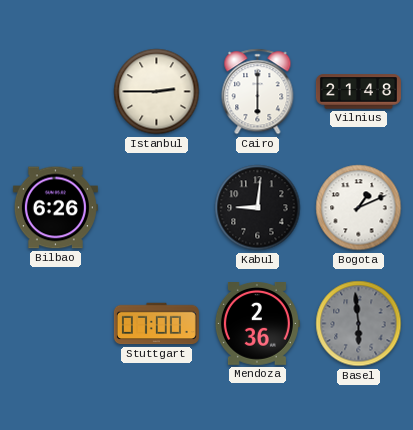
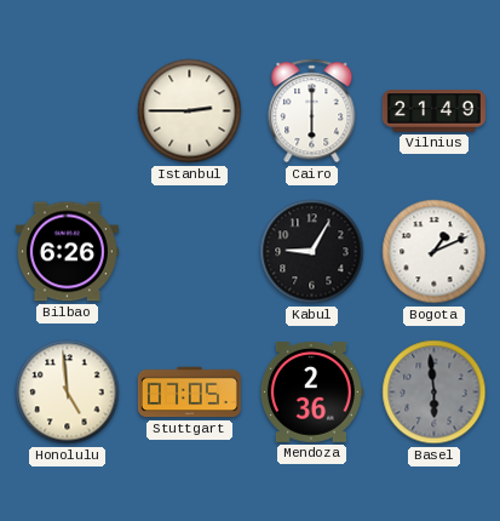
Vilnius: 21:48 -> 21:49
Kabul: 9:01 -> 9:05
Honolulu: none -> 4:59
Stuttgart: 07:00 -> 07:05
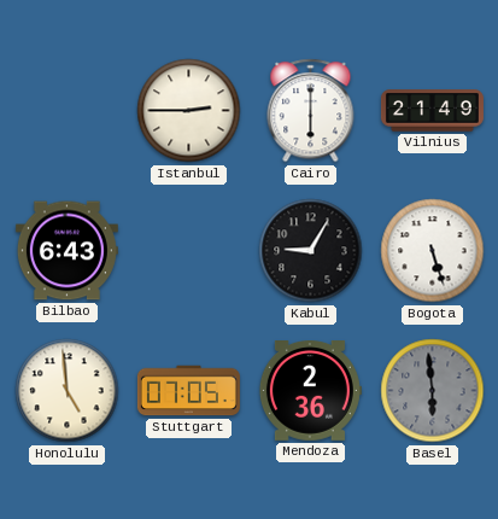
Bilbao: 6:26 -> 6:43
Bogota: 1:11 -> 5:27
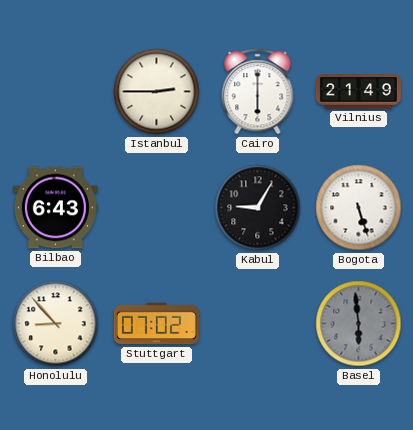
Honolulu: 4:59 -> 8:53
Stuttgart: 07:05 -> 07:02
Mendoza: 2:36 -> none
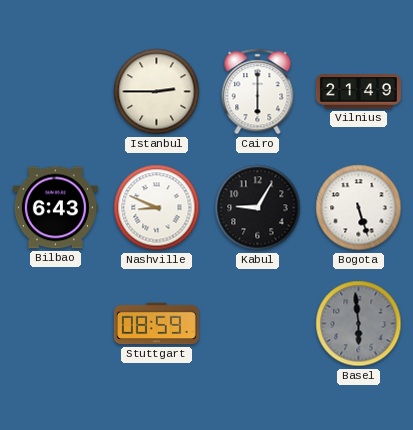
Nashville: none -> 8:49
Honolulu: 8:53 -> none
Stuttgart: 07:02 -> 08:59
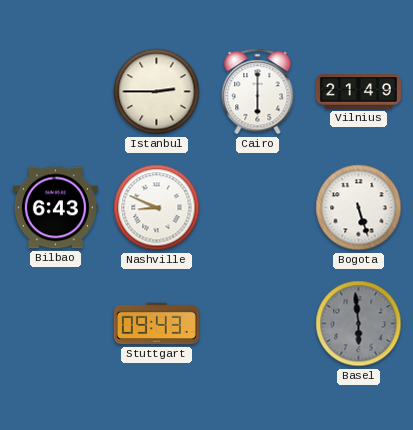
Kabul: 9:05 -> none
Stuttgart: 08:59 -> 09:43
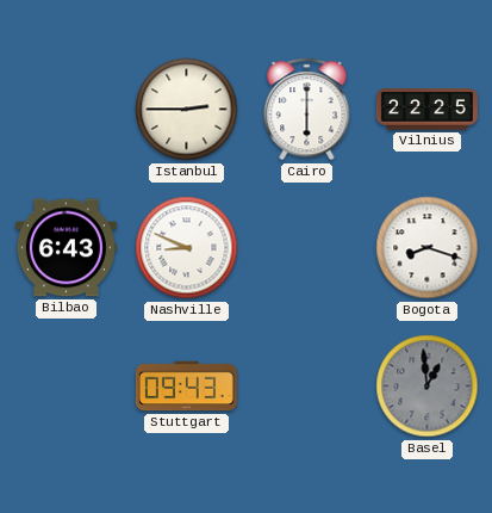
Vilnius: 21:49 -> 22:25
Bogota: 5:27 -> 8:18
Basel: 5:59 -> 12:59
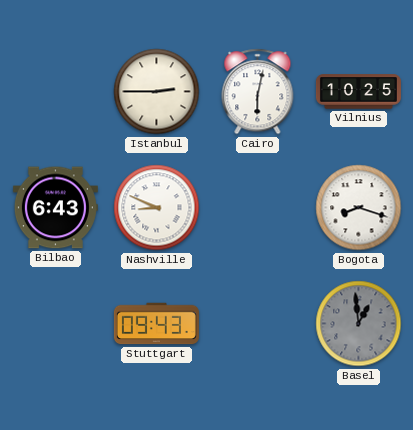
Cairo: 6:00 -> 6:02
Vilnius: 22:25 -> 10:25
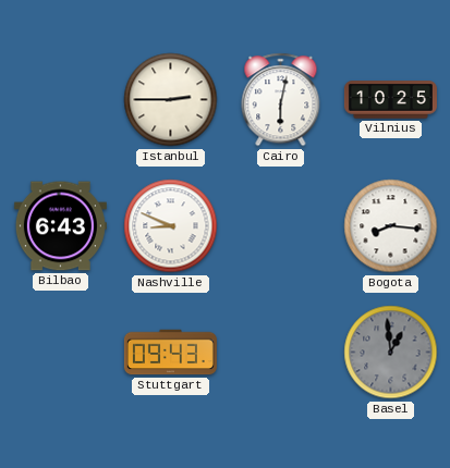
Bogota: 8:18 -> 8:16
